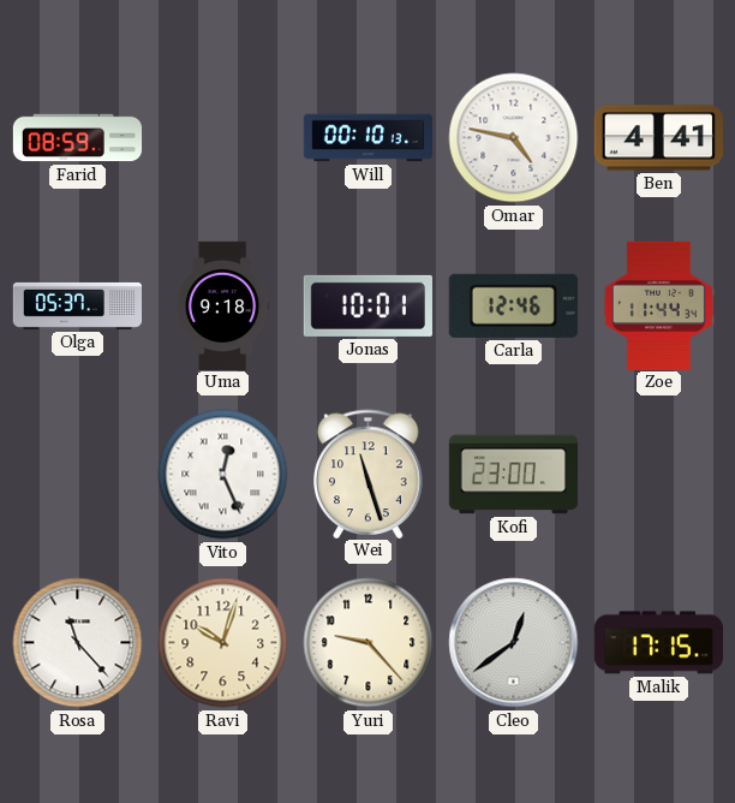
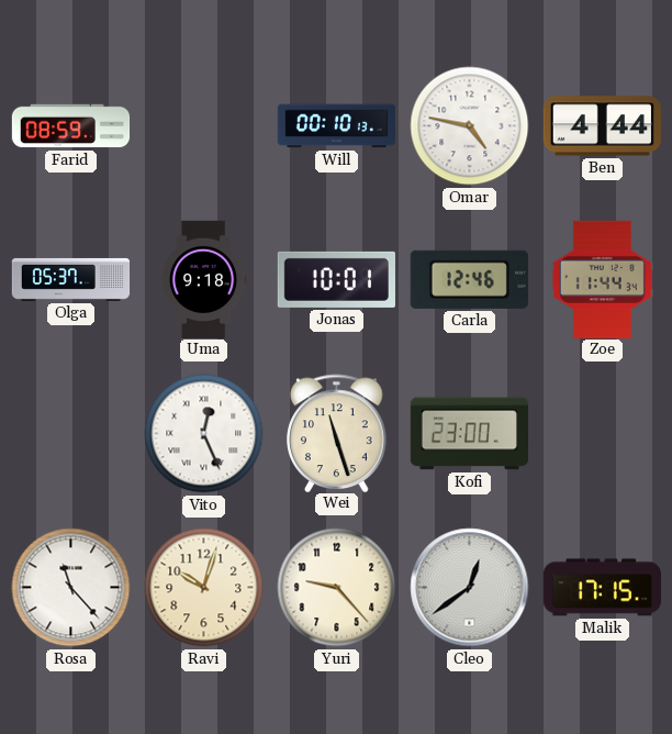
Ben: 4:41 -> 4:44
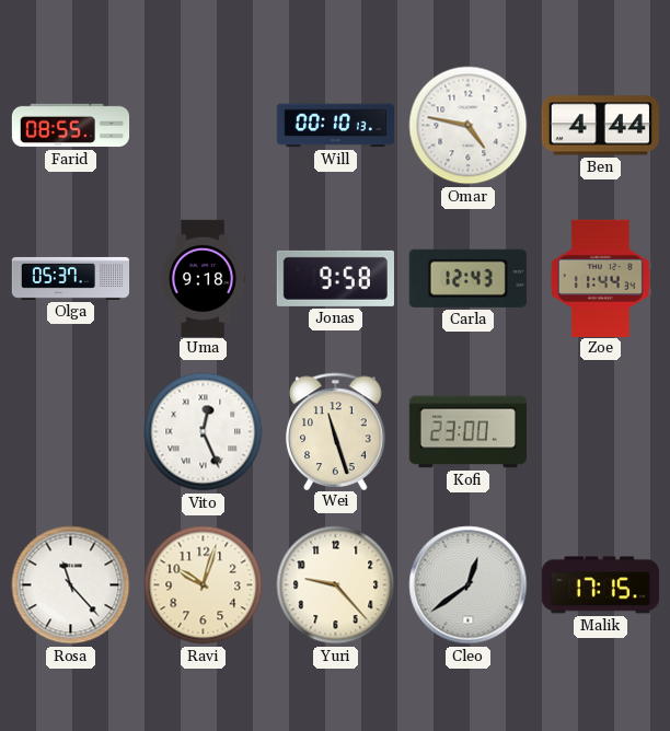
Farid: 08:59 -> 08:55
Jonas: 10:01 -> 9:58
Carla: 12:46 -> 12:43
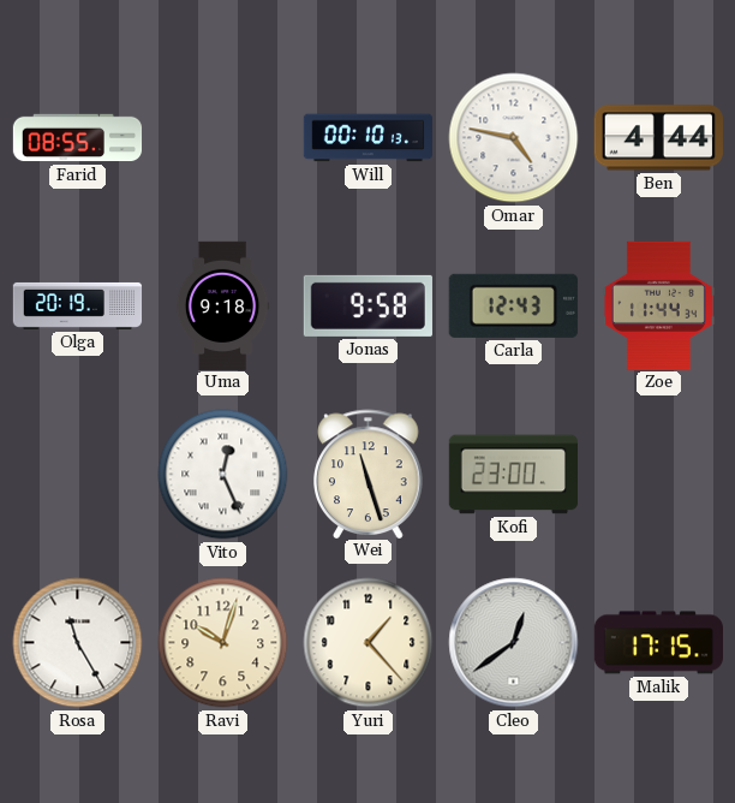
Olga: 05:37 -> 20:19
Rosa: 11:23 -> 11:25
Yuri: 9:23 -> 1:23
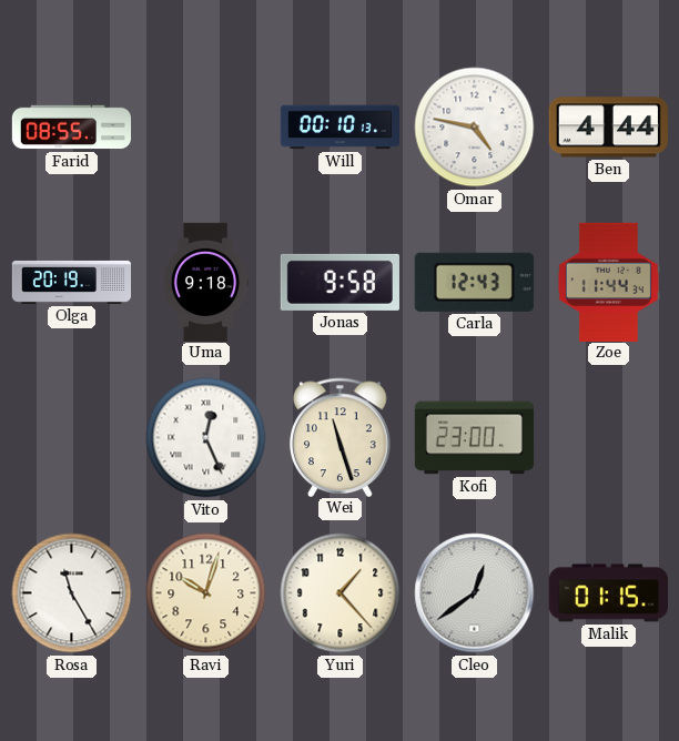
Malik: 17:15 -> 01:15
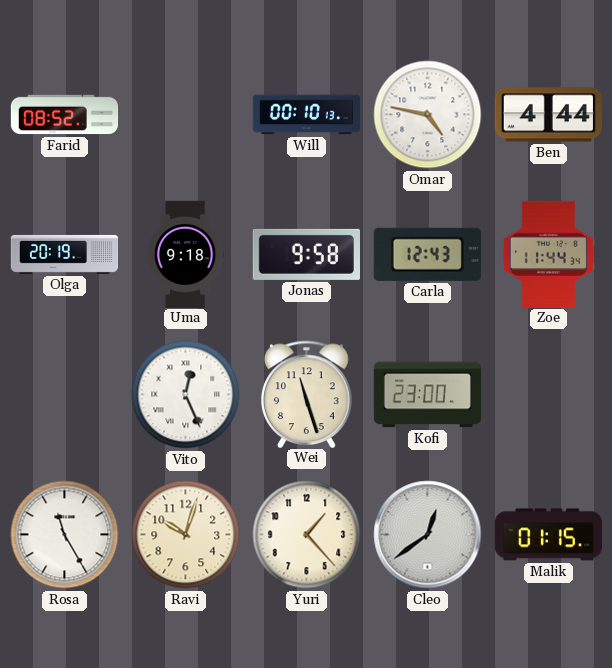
Farid: 08:55 -> 08:52
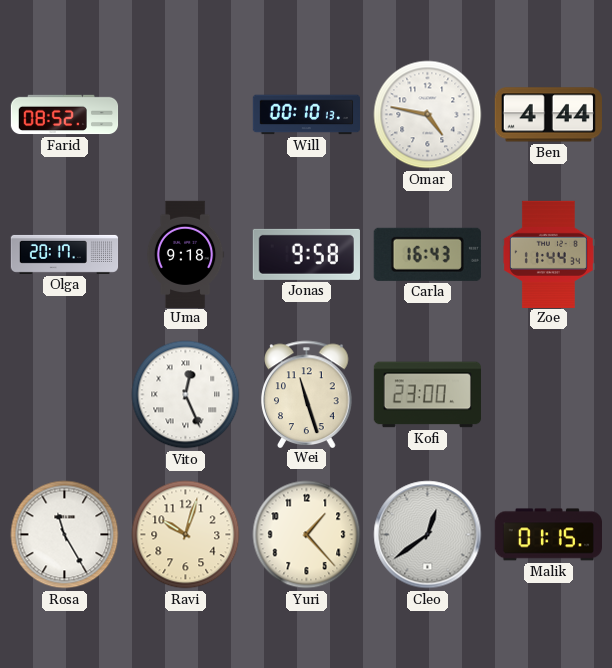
Olga: 20:19 -> 20:17
Carla: 12:43 -> 16:43
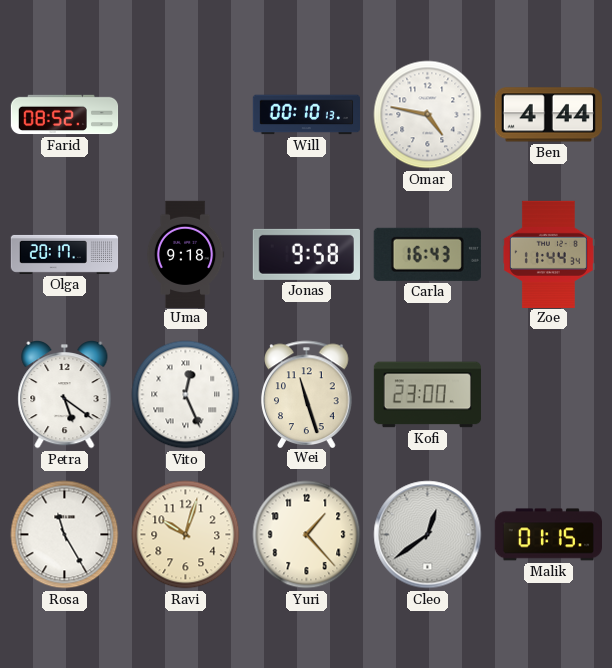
Petra: none -> 5:21
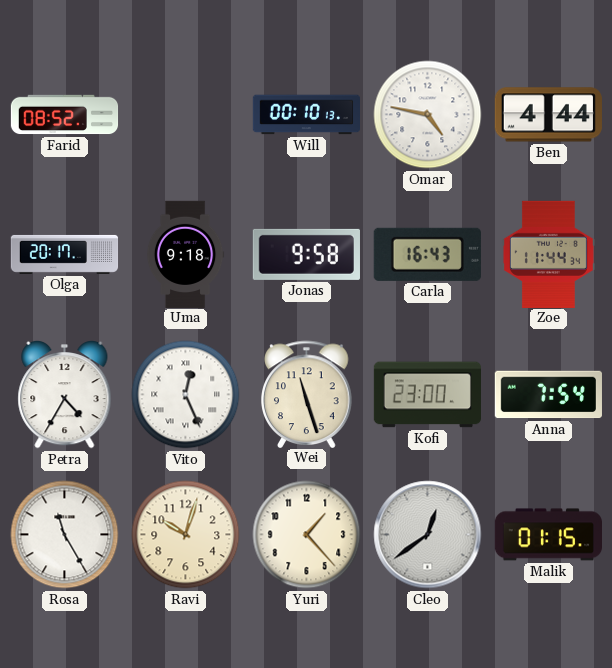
Petra: 5:21 -> 4:35
Anna: none -> 7:54
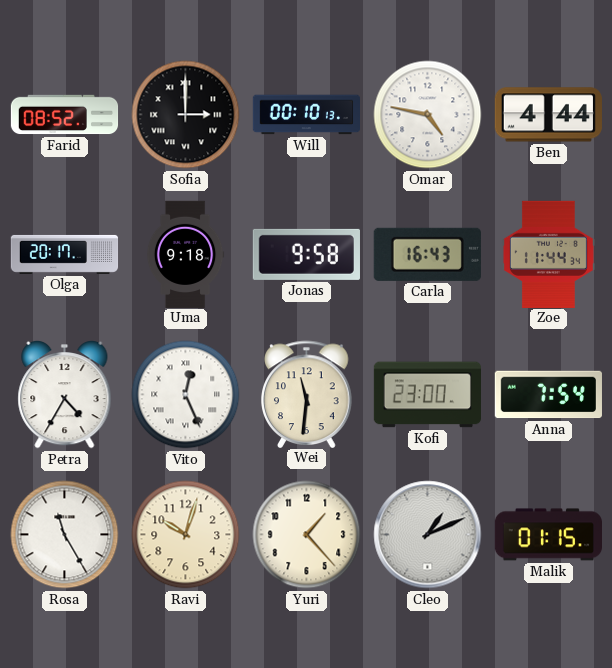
Sofia: none -> 3:00
Wei: 11:27 -> 11:31
Cleo: 12:39 -> 1:11
